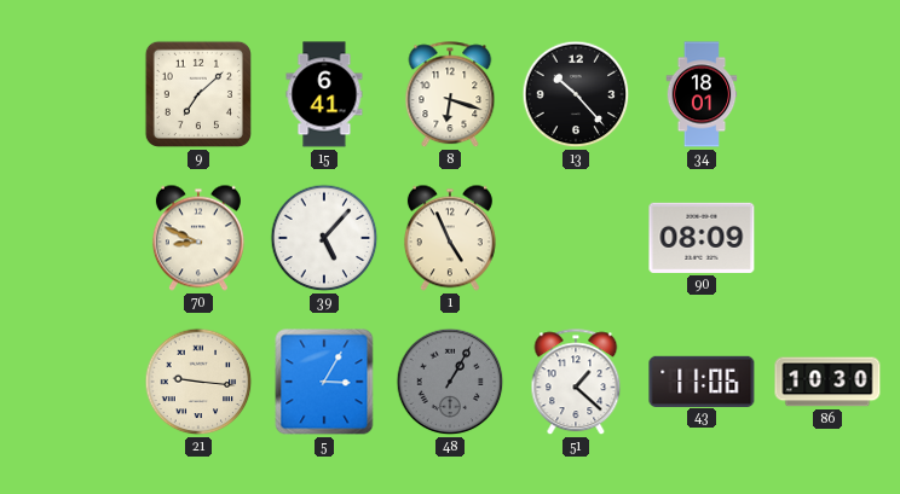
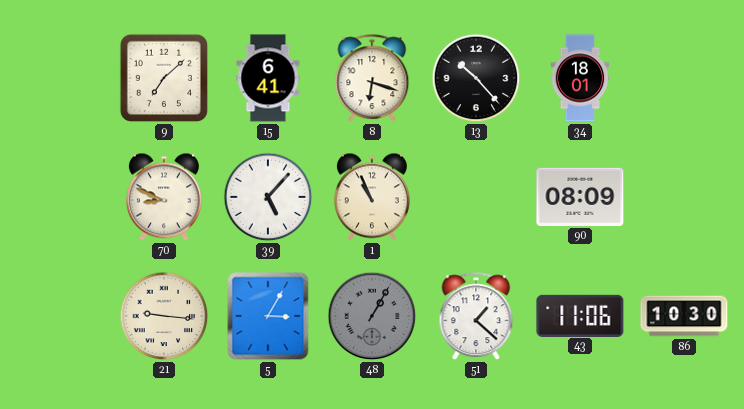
1: 4:56 -> 10:56
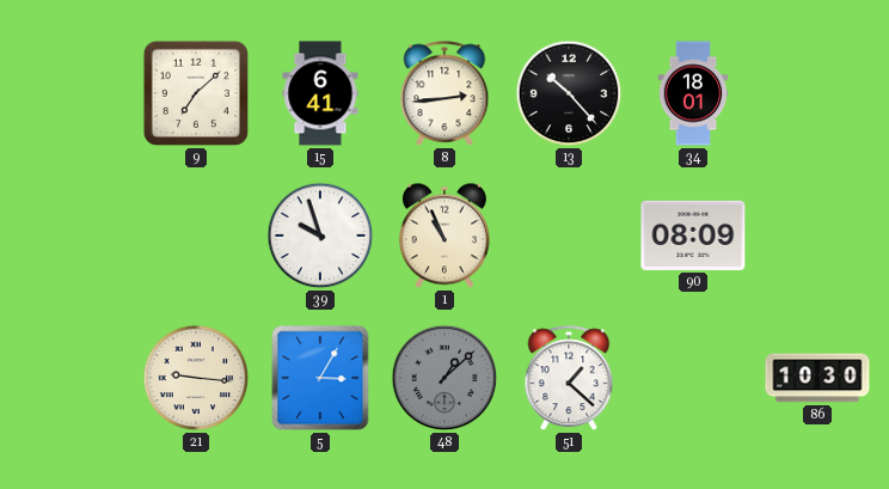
8: 6:18 -> 2:44
70: 8:49 -> none
39: 5:07 -> 9:57
48: 1:05 -> 1:08
43: 11:06 -> none
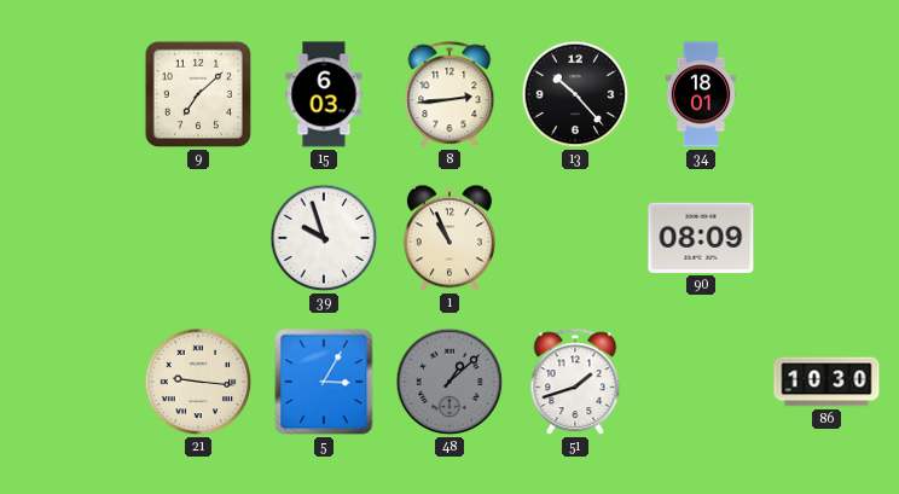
15: 6:41 -> 6:03
51: 1:22 -> 1:42
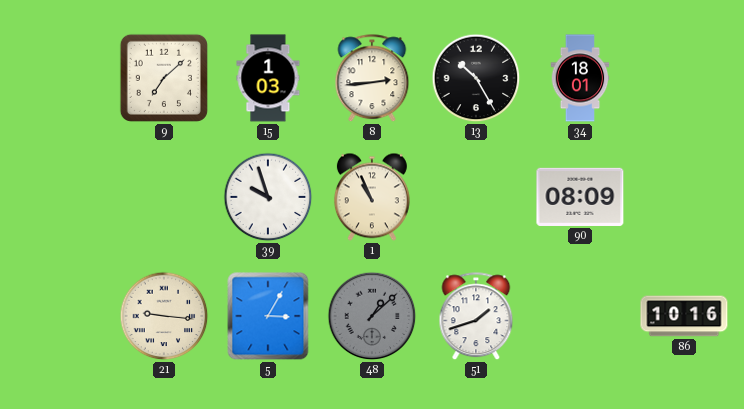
15: 6:03 -> 1:03
13: 10:23 -> 10:25
86: 10:30 -> 10:16
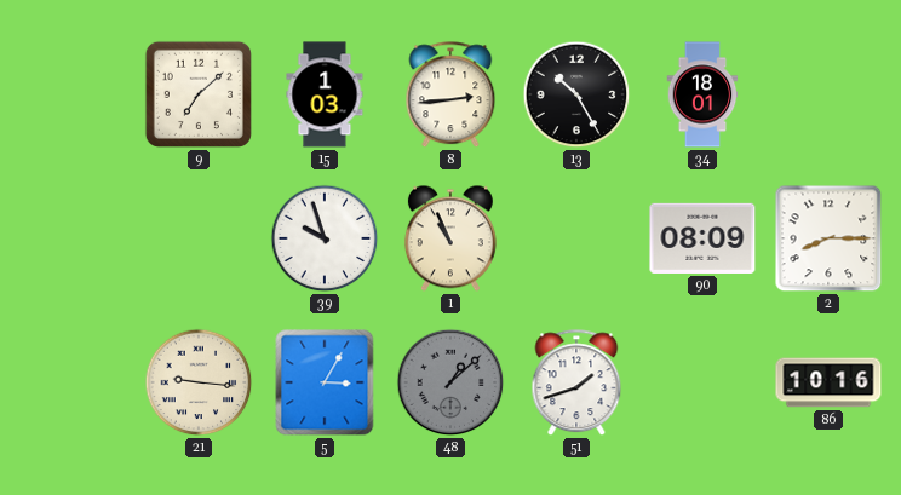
2: none -> 8:15
